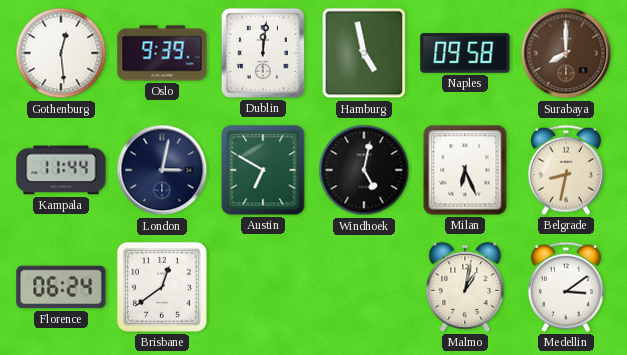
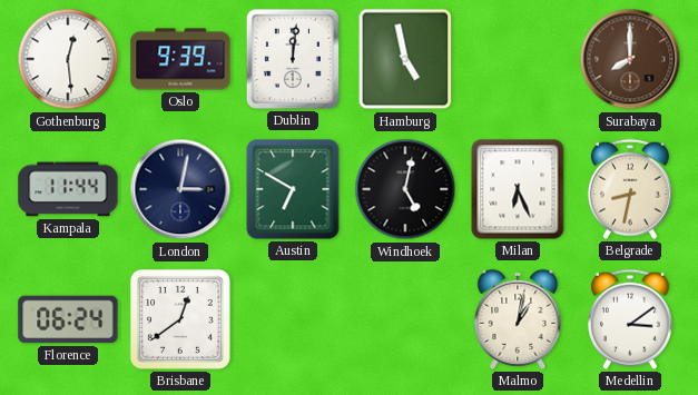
Naples: 09:58 -> none
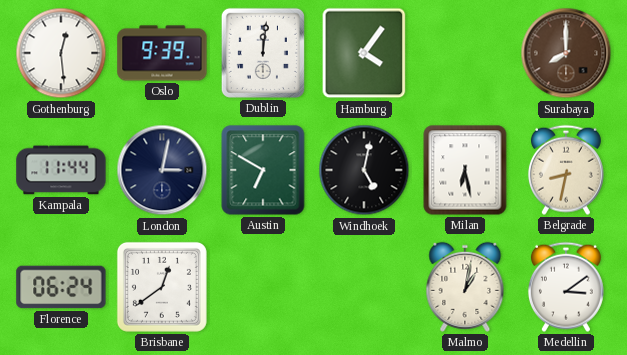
Hamburg: 4:58 -> 4:06
Milan: 6:26 -> 6:28
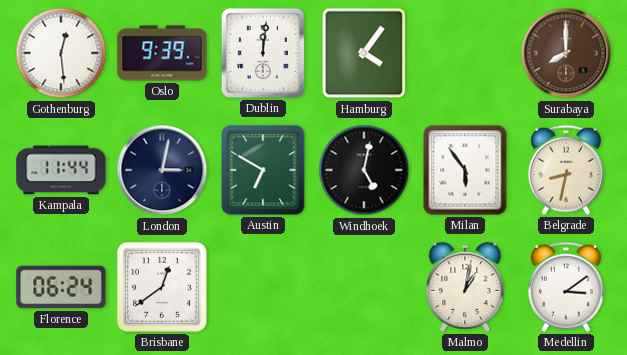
Milan: 6:28 -> 5:54
